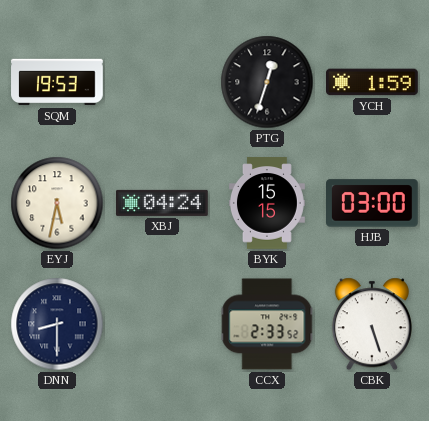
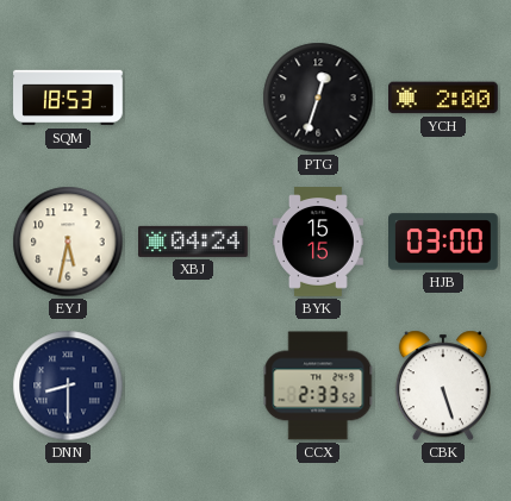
SQM: 19:53 -> 18:53
YCH: 1:59 -> 2:00
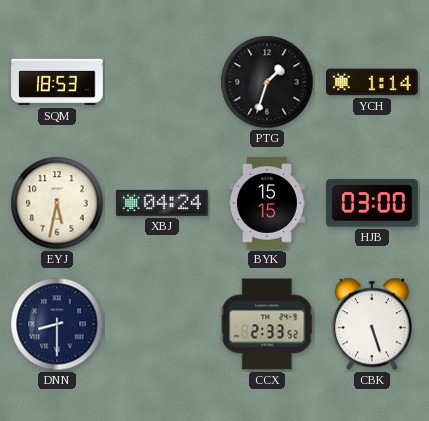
PTG: 12:33 -> 1:33
YCH: 2:00 -> 1:14
